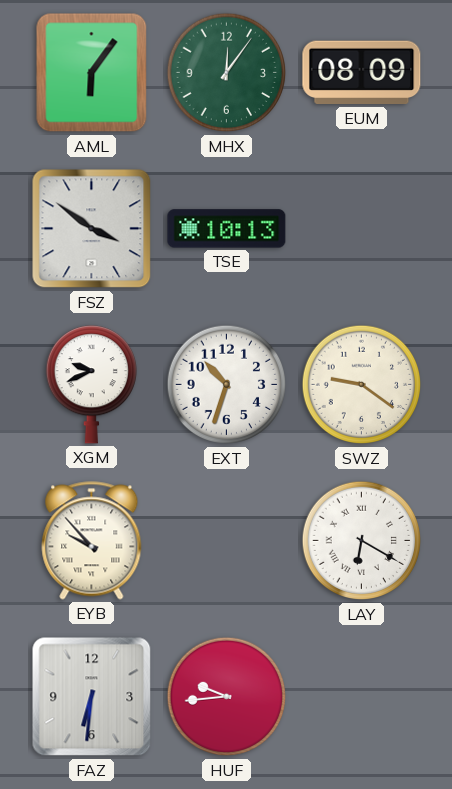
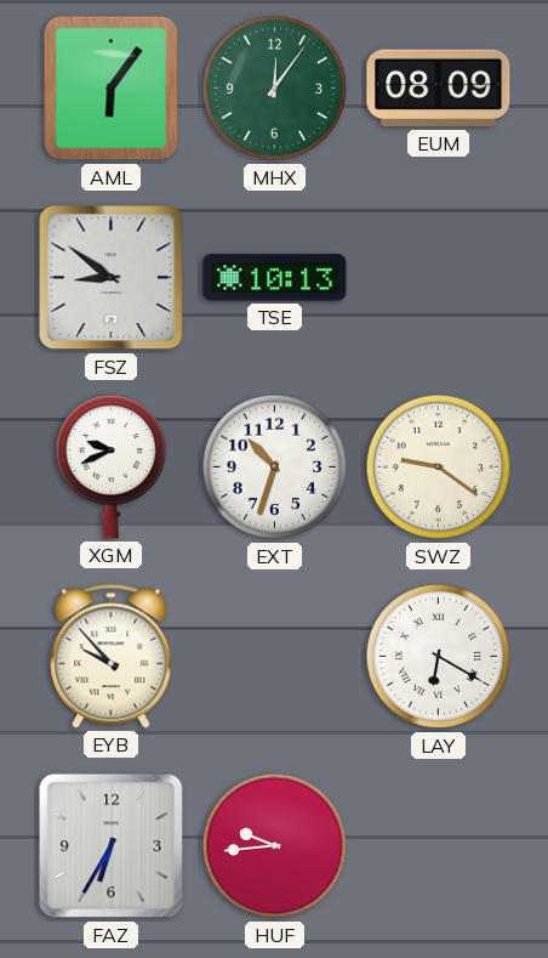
FSZ: 3:51 -> 8:51
FAZ: 6:31 -> 6:35
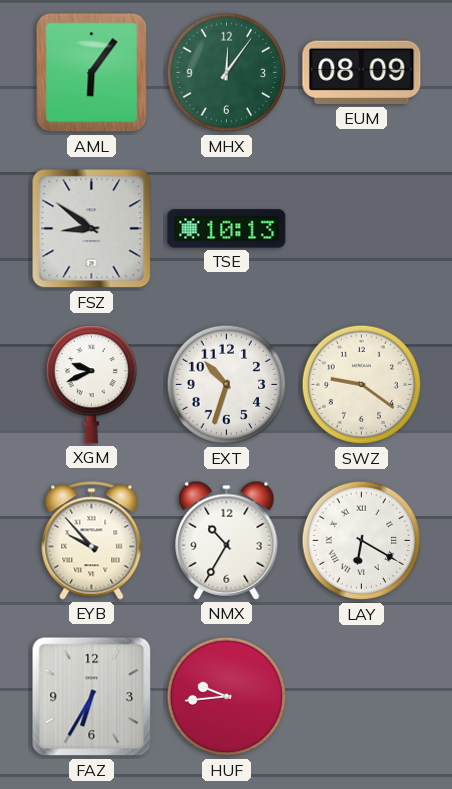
NMX: none -> 10:35
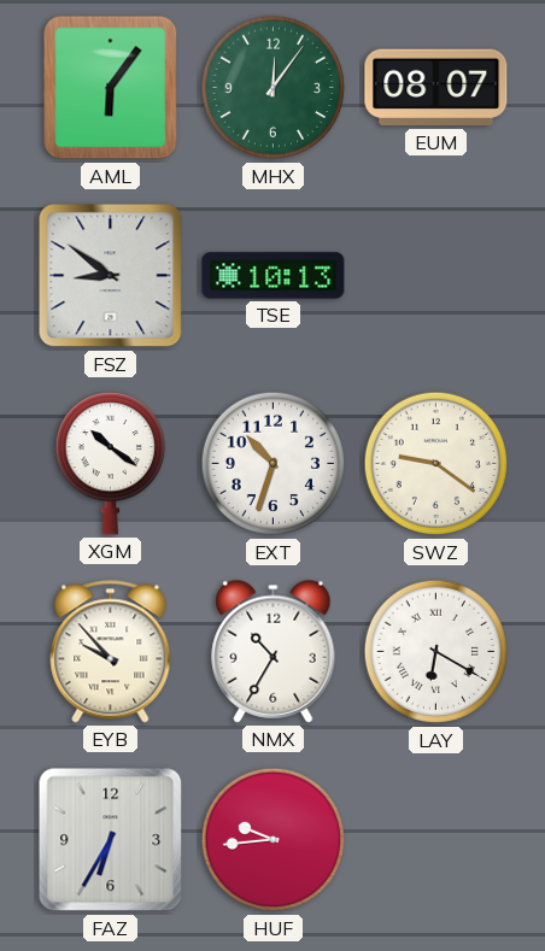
EUM: 08:09 -> 08:07
XGM: 9:41 -> 10:21
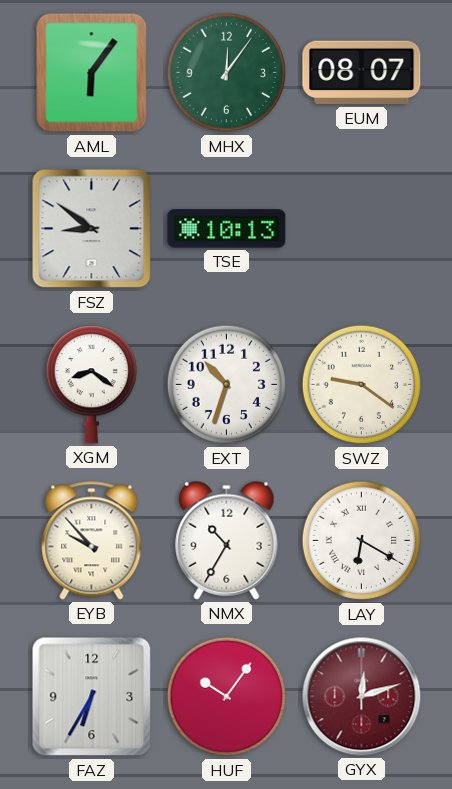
XGM: 10:21 -> 8:21
HUF: 9:44 -> 10:06
GYX: none -> 12:12
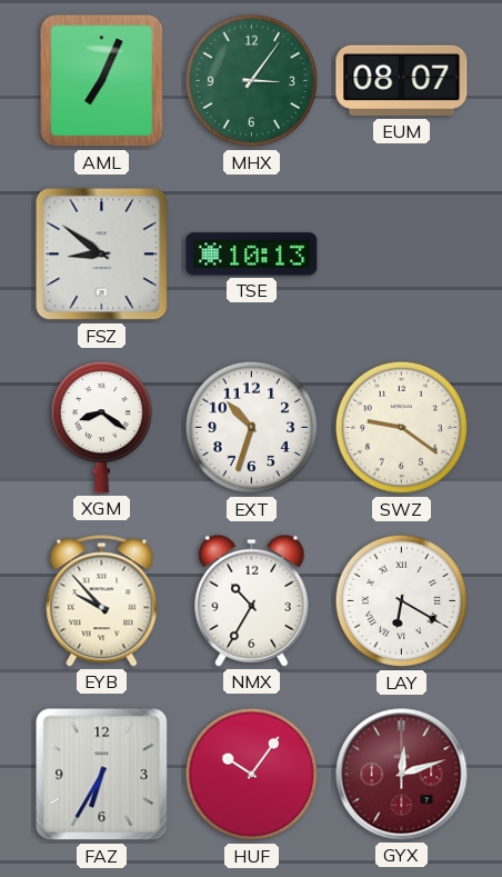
AML: 6:06 -> 7:04
MHX: 12:06 -> 3:06
